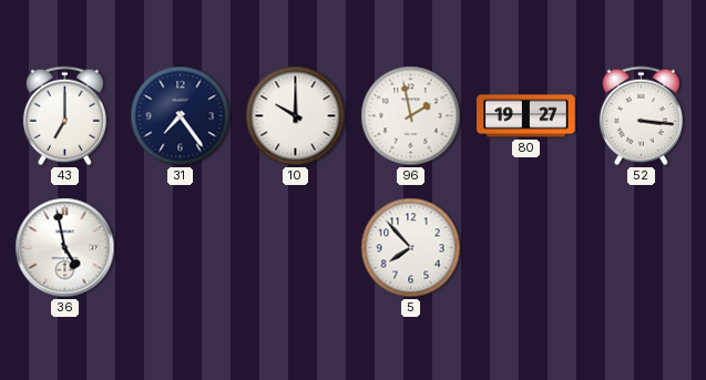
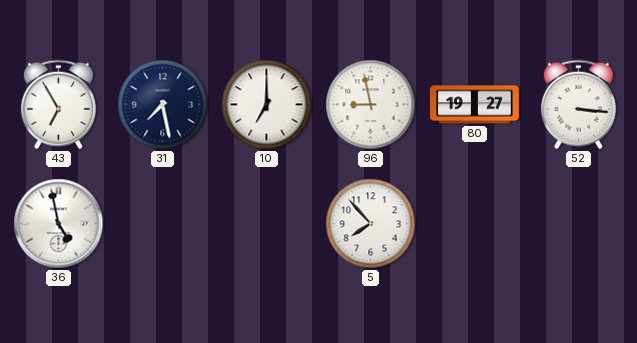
43: 7:00 -> 6:55
31: 7:24 -> 7:28
10: 10:00 -> 7:00
96: 1:58 -> 8:58
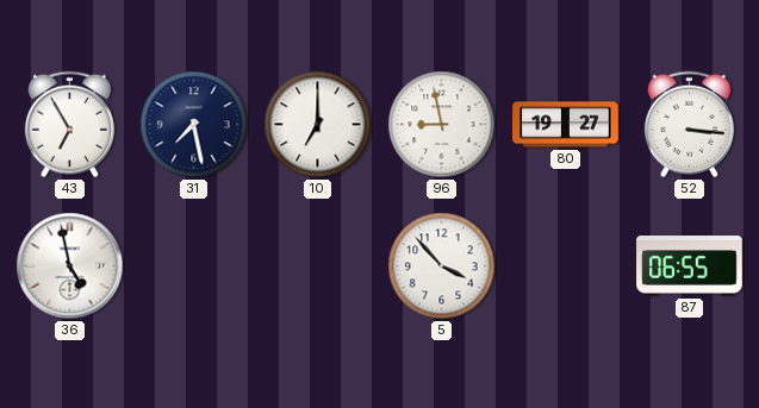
5: 7:53 -> 3:53
87: none -> 06:55
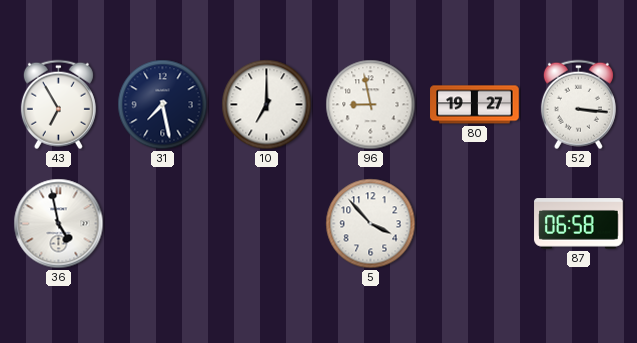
87: 06:55 -> 06:58
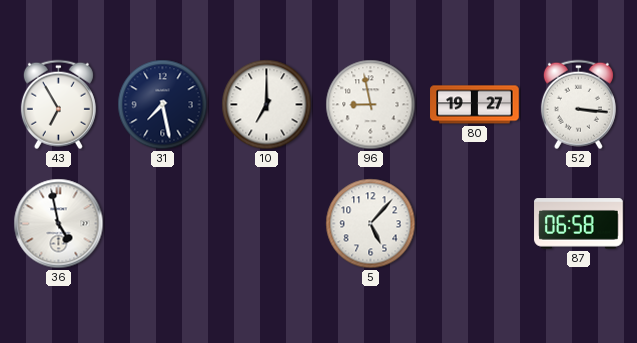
5: 3:53 -> 5:07
